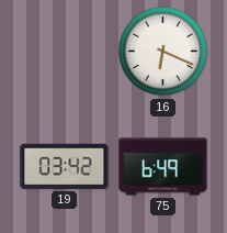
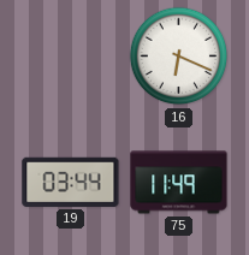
19: 03:42 -> 03:44
75: 6:49 -> 11:49
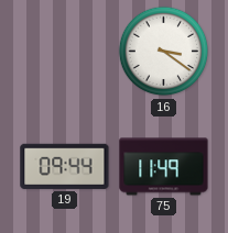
16: 6:19 -> 3:21
19: 03:44 -> 09:44
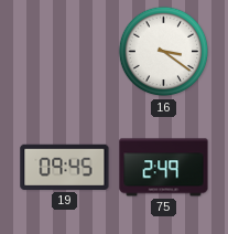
19: 09:44 -> 09:45
75: 11:49 -> 2:49
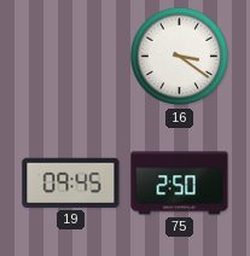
75: 2:49 -> 2:50
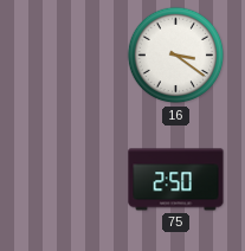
19: 09:45 -> none
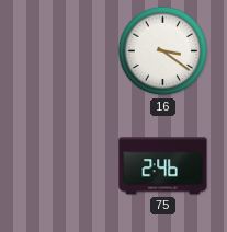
75: 2:50 -> 2:46
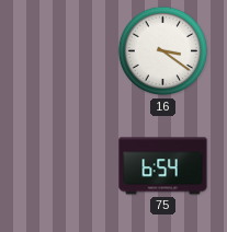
75: 2:46 -> 6:54
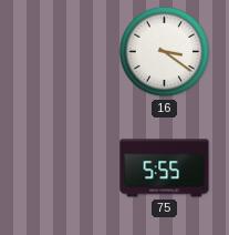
75: 6:54 -> 5:55
